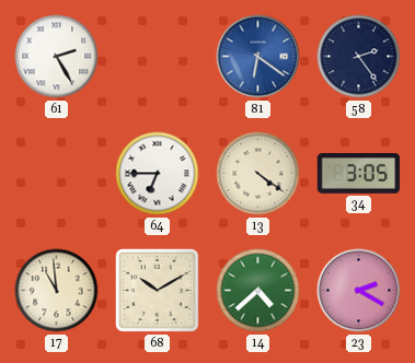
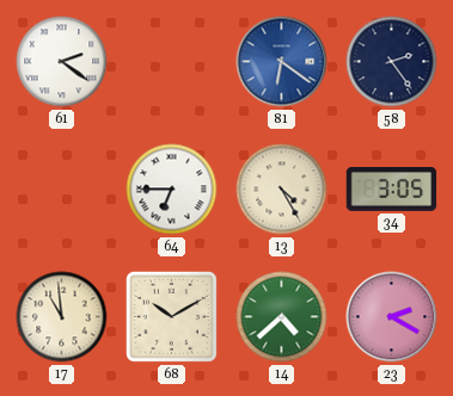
61: 2:25 -> 2:21
13: 4:21 -> 4:25
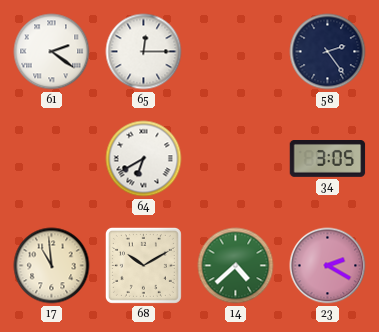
65: none -> 12:15
81: 6:21 -> none
64: 6:45 -> 6:40
13: 4:25 -> none
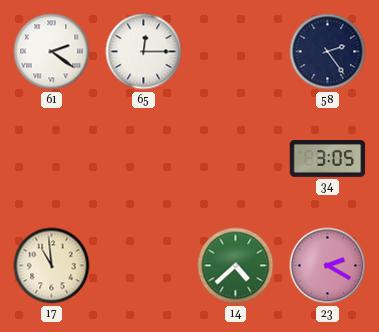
64: 6:40 -> none
68: 10:10 -> none
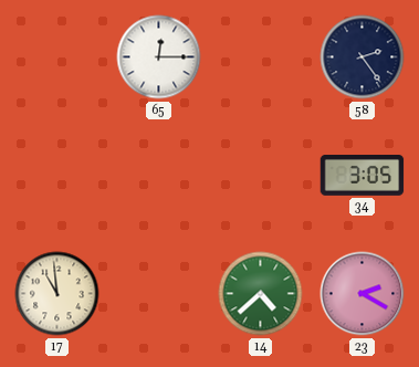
61: 2:21 -> none
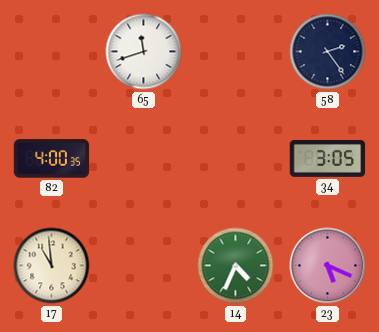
65: 12:15 -> 11:42
82: none -> 4:00
14: 4:38 -> 4:34
23: 2:20 -> 5:19
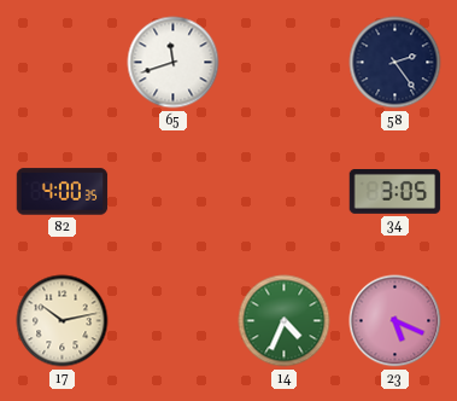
17: 10:59 -> 10:13
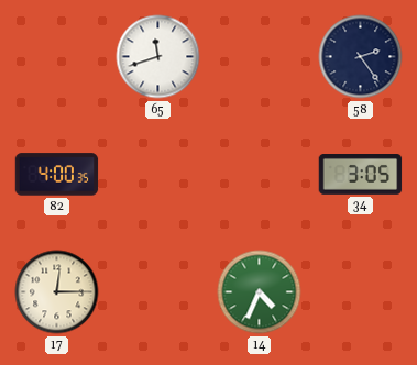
17: 10:13 -> 12:15
23: 5:19 -> none
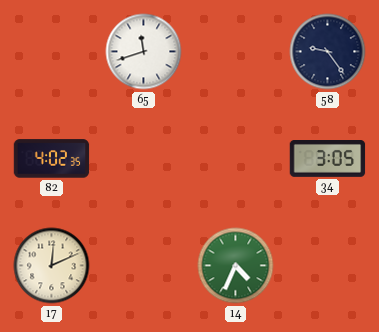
58: 2:24 -> 9:24
82: 4:00 -> 4:02
17: 12:15 -> 12:11
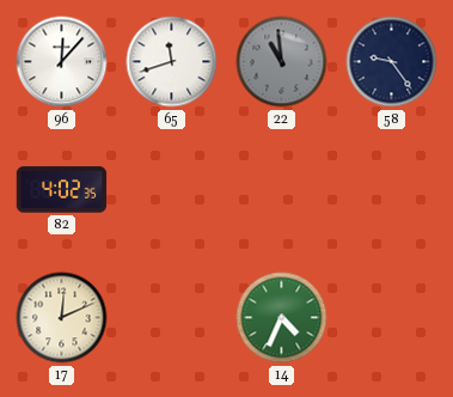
96: none -> 12:07
22: none -> 10:59
34: 3:05 -> none
